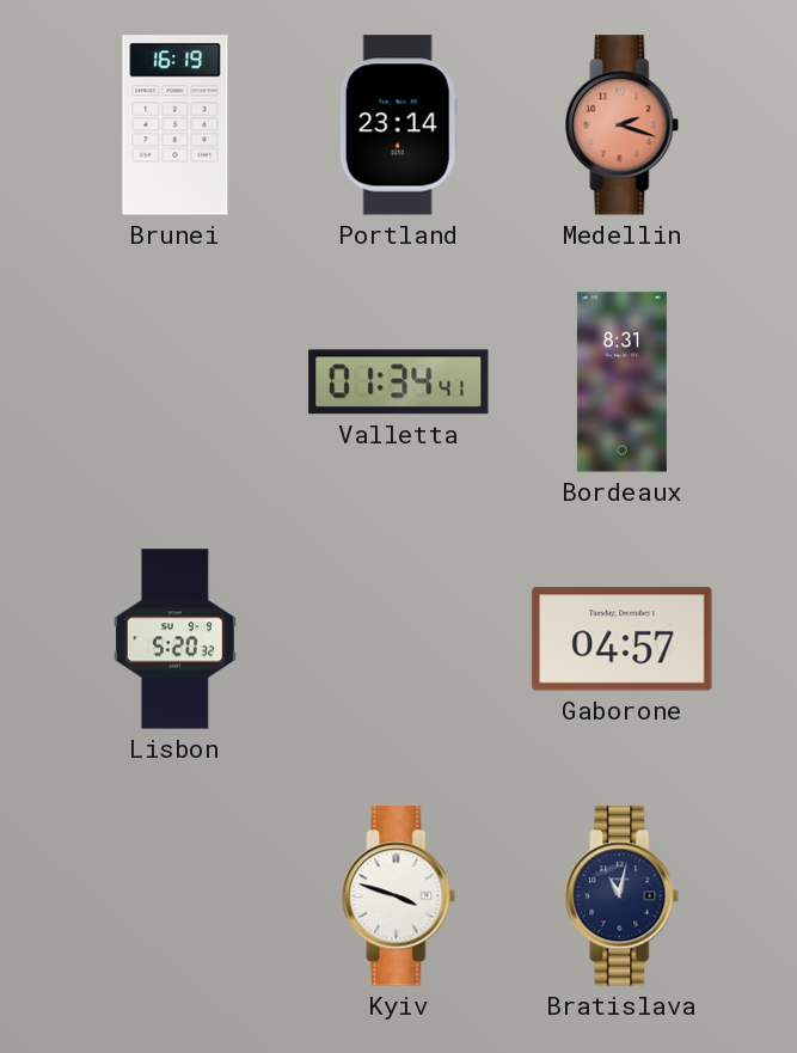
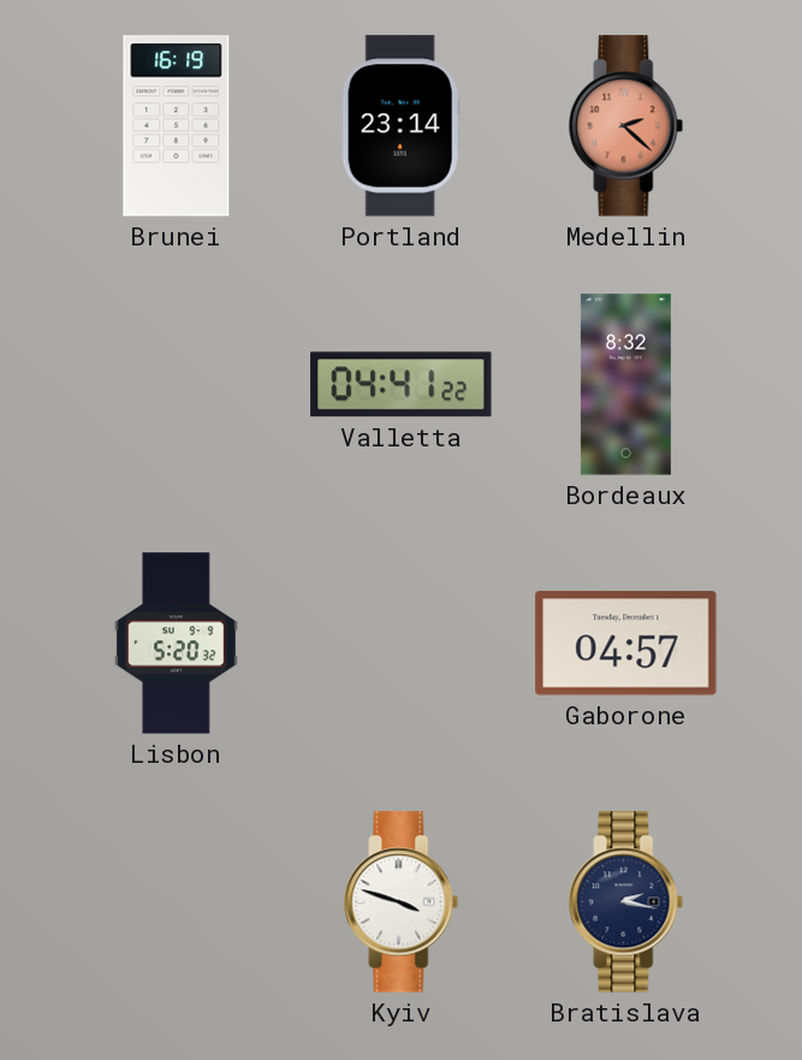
Medellin: 2:18 -> 2:22
Valletta: 01:34 -> 04:41
Bordeaux: 8:31 -> 8:32
Bratislava: 11:02 -> 2:17
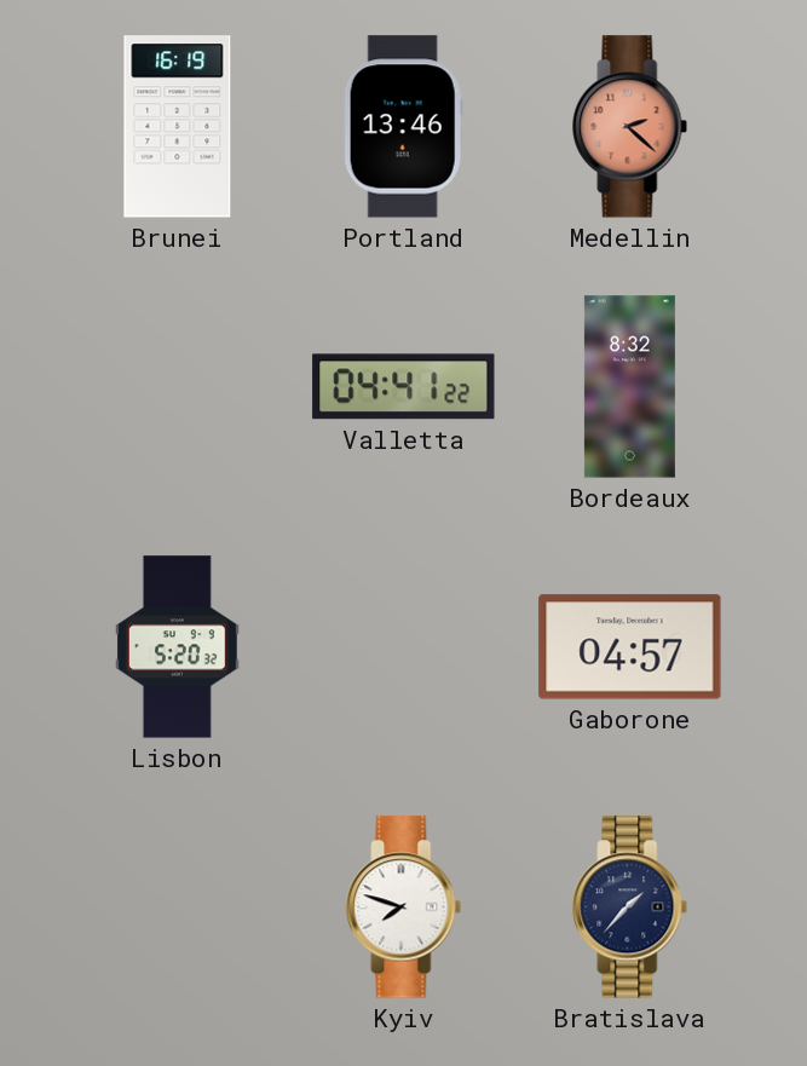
Portland: 23:14 -> 13:46
Kyiv: 3:48 -> 7:48
Bratislava: 2:17 -> 1:37
